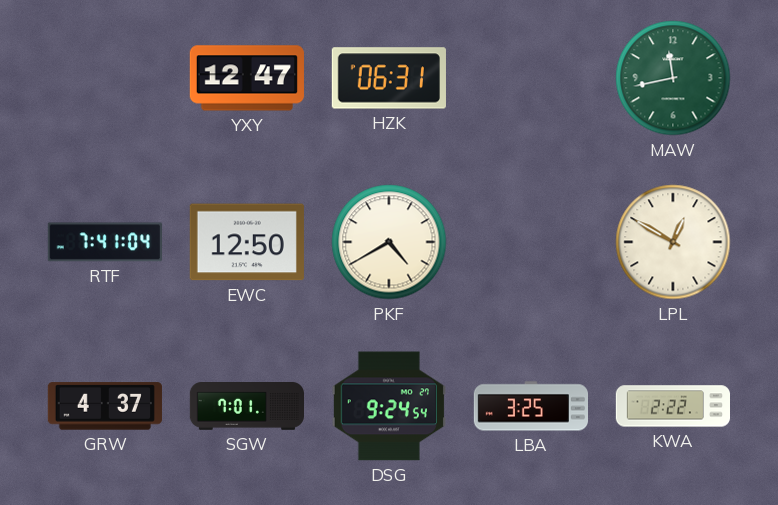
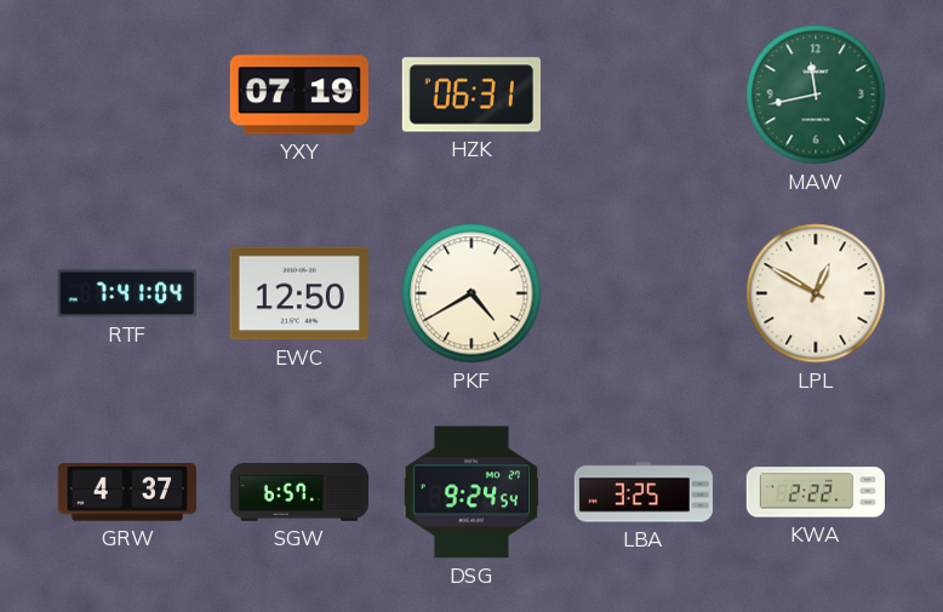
YXY: 12:47 -> 07:19
SGW: 7:01 -> 6:57
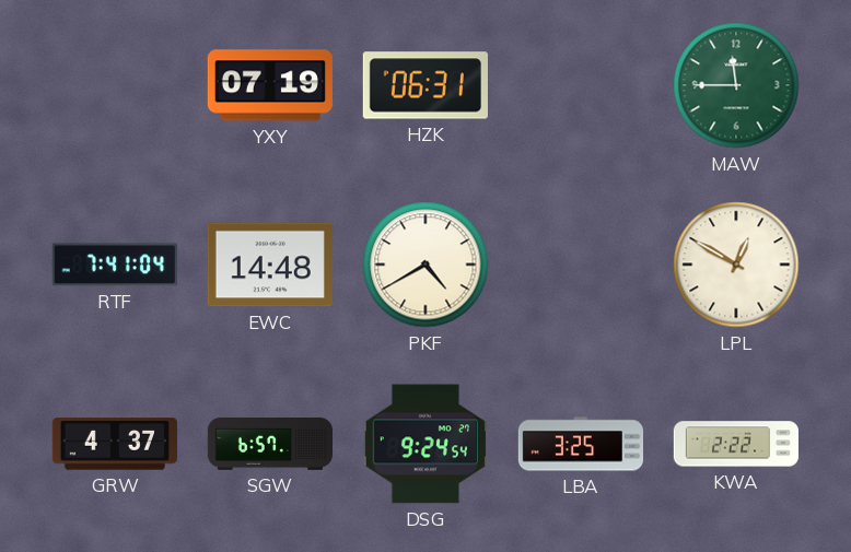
MAW: 11:43 -> 11:45
EWC: 12:50 -> 14:48
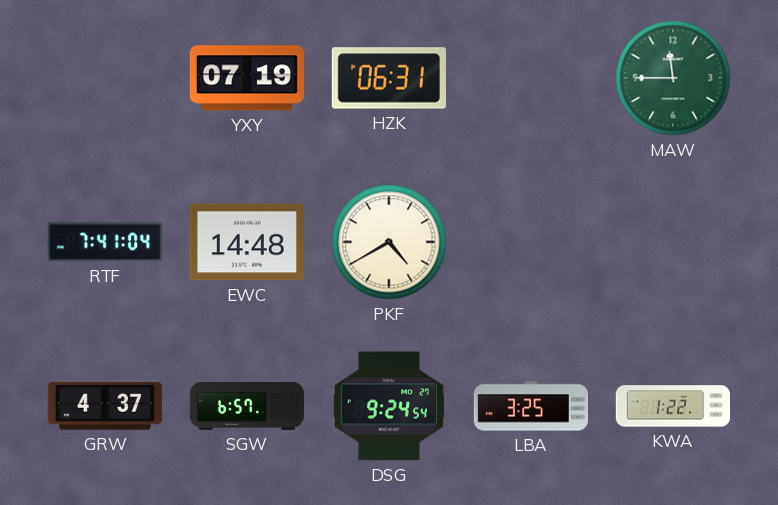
LPL: 12:50 -> none
KWA: 2:22 -> 1:22
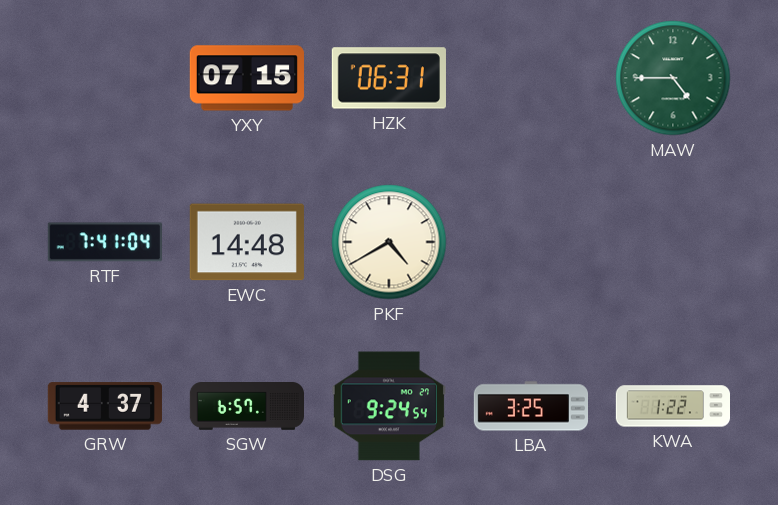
YXY: 07:19 -> 07:15
MAW: 11:45 -> 4:45
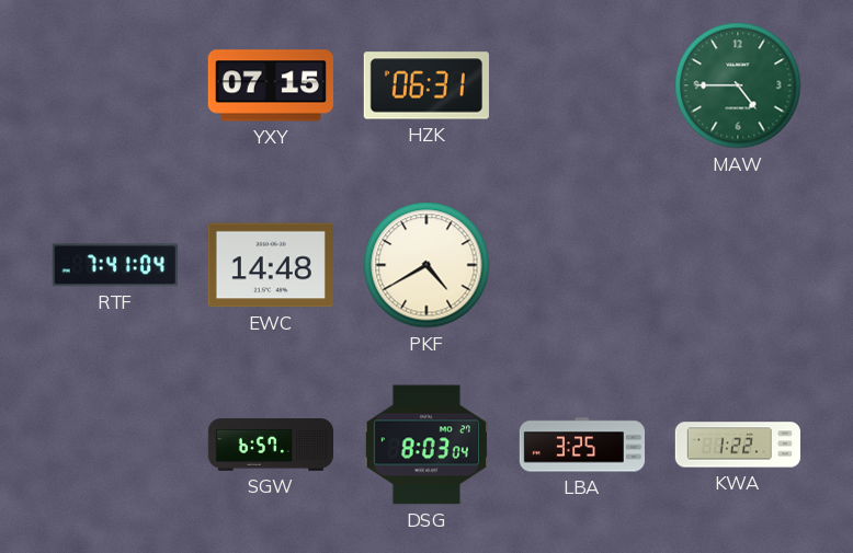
GRW: 4:37 -> none
DSG: 9:24 -> 8:03
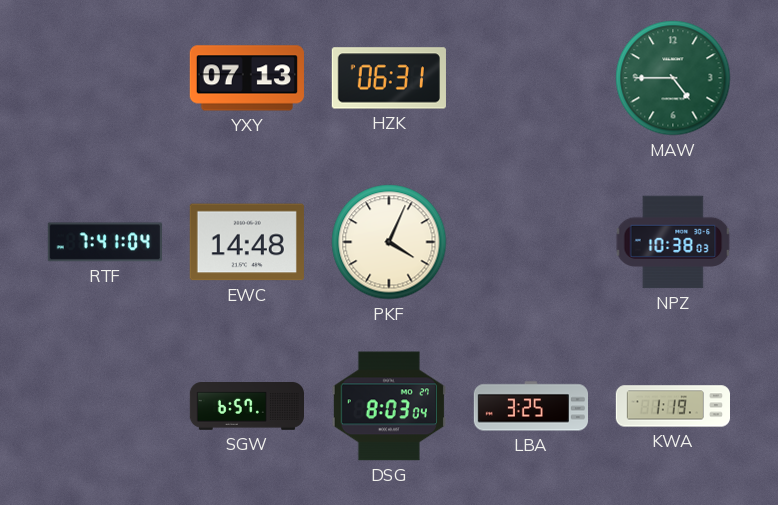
YXY: 07:15 -> 07:13
PKF: 4:40 -> 4:04
NPZ: none -> 10:38
KWA: 1:22 -> 1:19
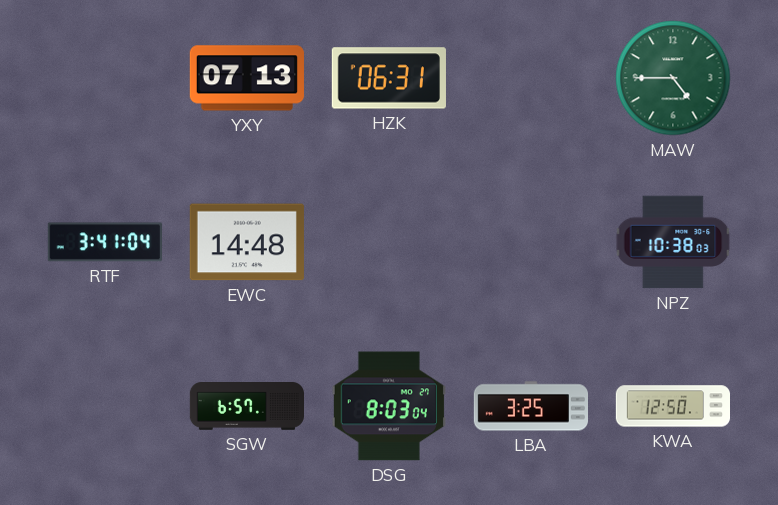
RTF: 7:41 -> 3:41
PKF: 4:04 -> none
KWA: 1:19 -> 12:50
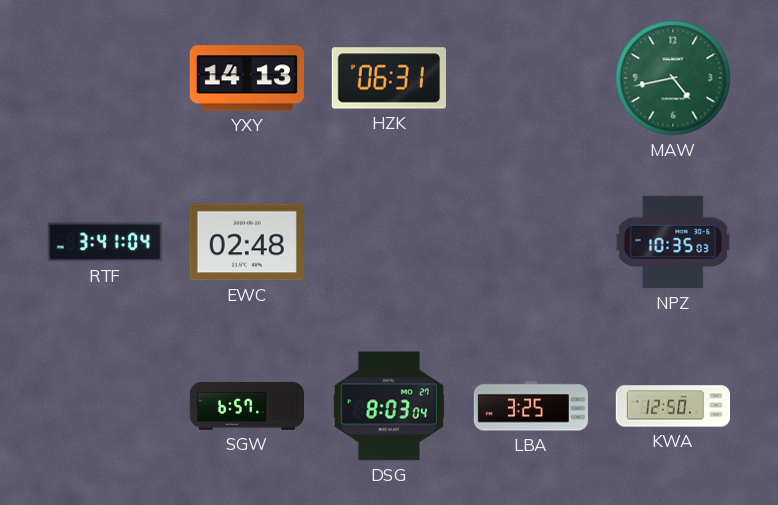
YXY: 07:13 -> 14:13
MAW: 4:45 -> 4:43
EWC: 14:48 -> 02:48
NPZ: 10:38 -> 10:35
